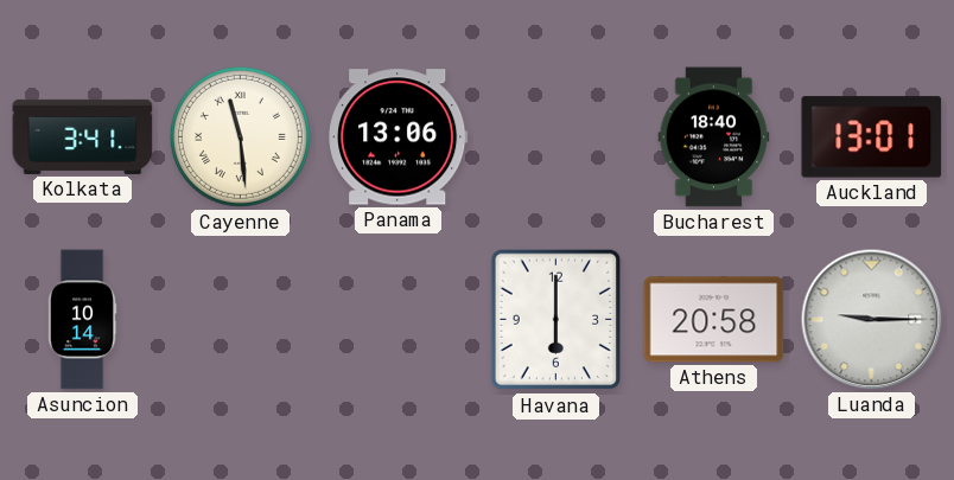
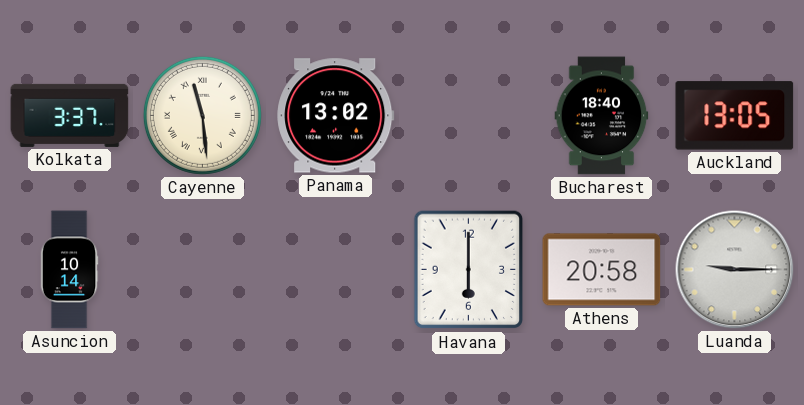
Kolkata: 3:41 -> 3:37
Panama: 13:06 -> 13:02
Auckland: 13:01 -> 13:05
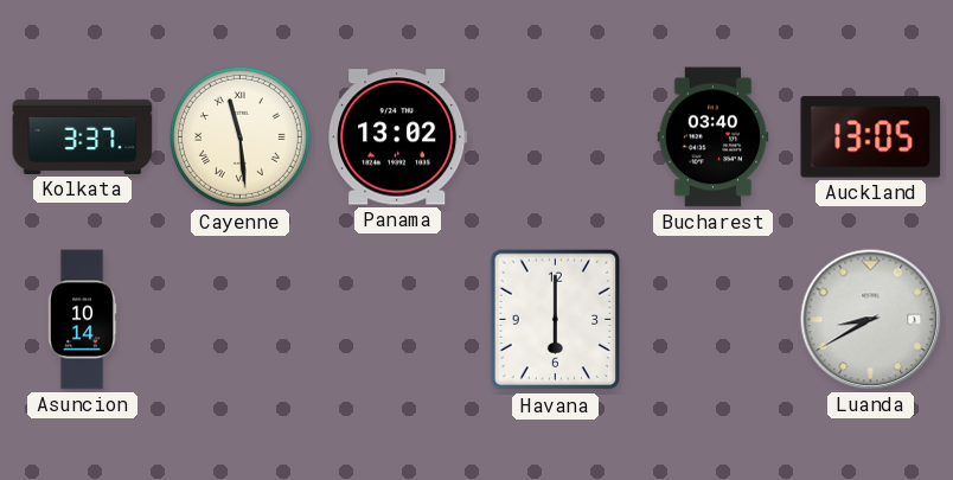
Bucharest: 18:40 -> 03:40
Athens: 20:58 -> none
Luanda: 9:15 -> 8:40
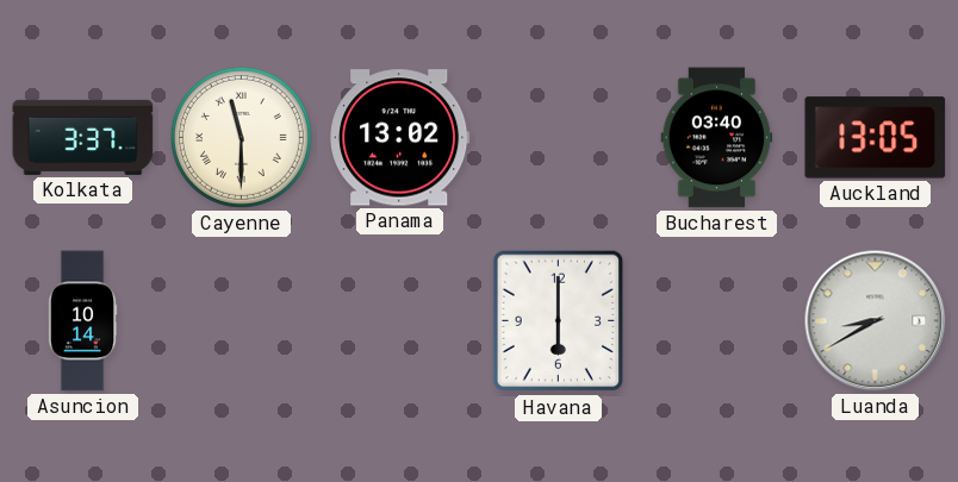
Cayenne: 11:29 -> 11:30
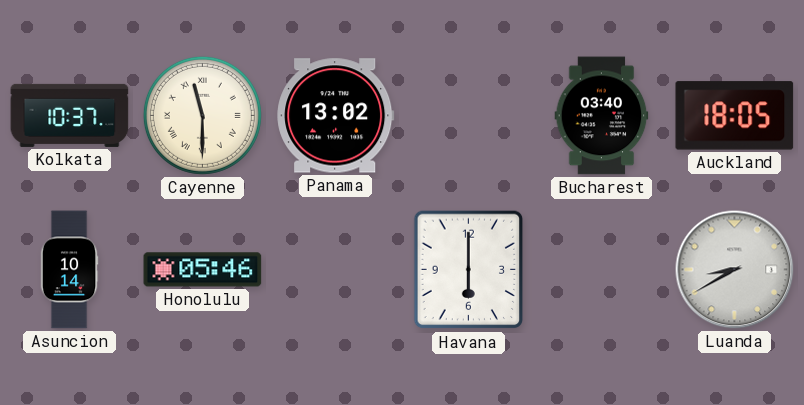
Kolkata: 3:37 -> 10:37
Auckland: 13:05 -> 18:05
Honolulu: none -> 05:46
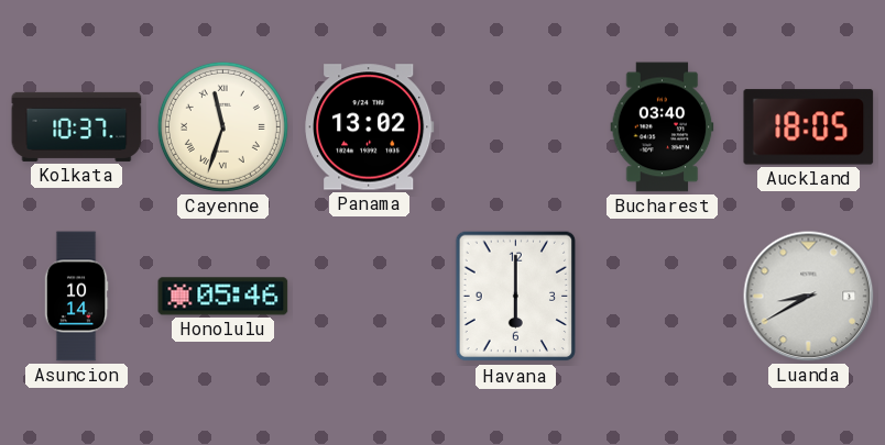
Cayenne: 11:30 -> 11:33
